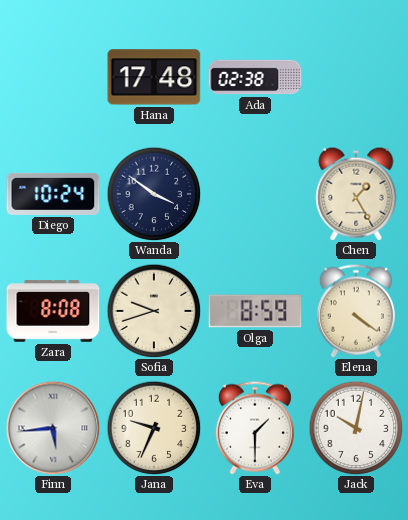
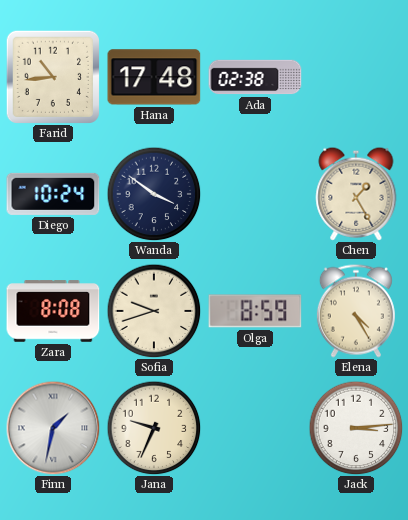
Farid: none -> 10:44
Elena: 4:21 -> 4:25
Finn: 5:44 -> 1:32
Eva: 1:30 -> none
Jack: 10:02 -> 3:14
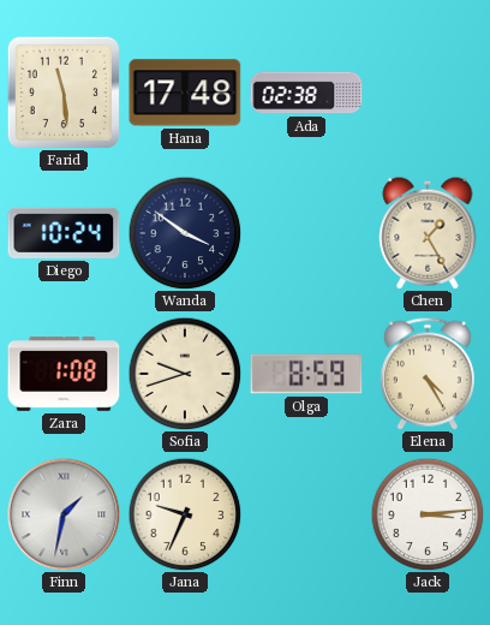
Farid: 10:44 -> 11:29
Zara: 8:08 -> 1:08
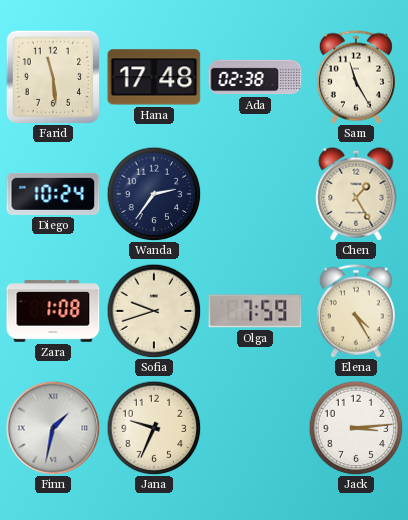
Sam: none -> 11:25
Wanda: 3:51 -> 2:36
Olga: 8:59 -> 7:59
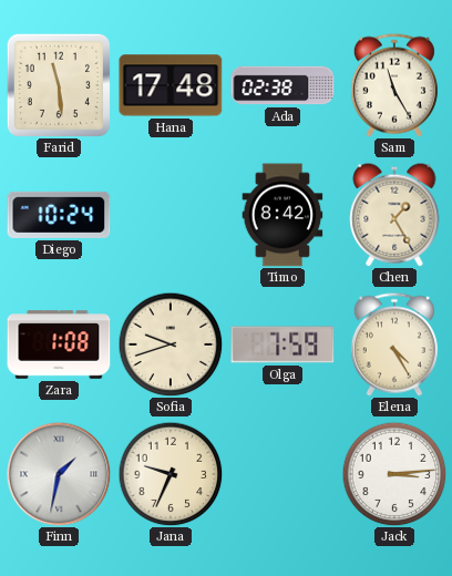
Wanda: 2:36 -> none
Timo: none -> 8:42
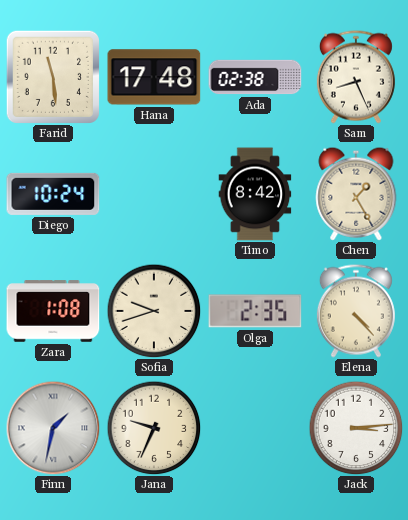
Sam: 11:25 -> 8:26
Olga: 7:59 -> 2:35
Elena: 4:25 -> 4:23
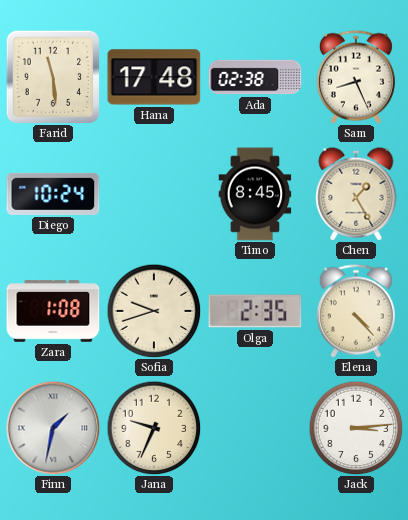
Timo: 8:42 -> 8:45
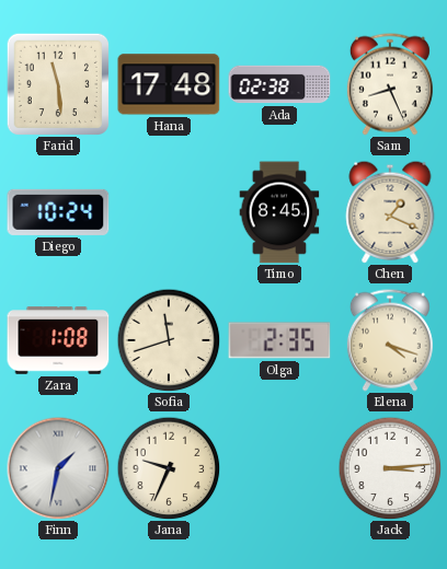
Chen: 1:25 -> 1:19
Sofia: 9:42 -> 11:42
Elena: 4:23 -> 4:18
